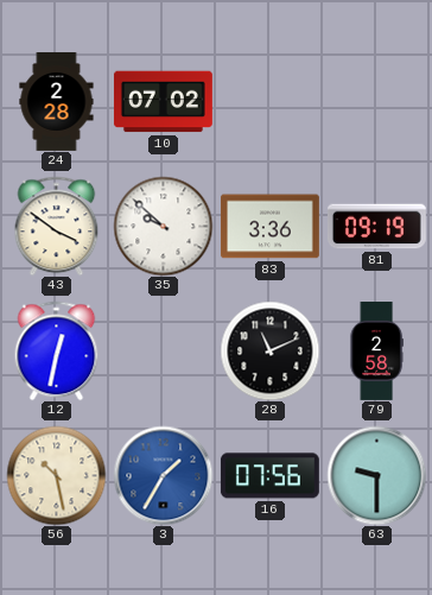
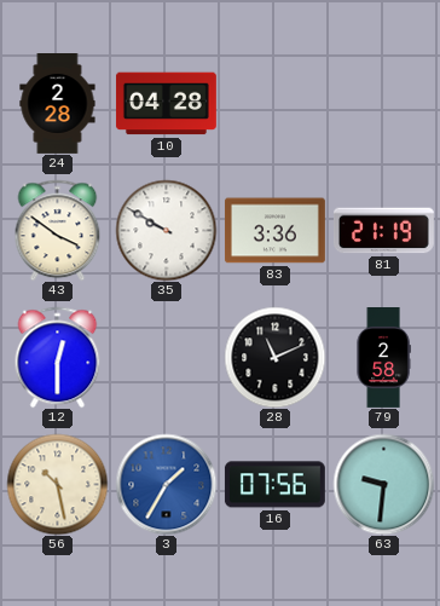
10: 07:02 -> 04:28
35: 9:52 -> 9:50
81: 09:19 -> 21:19
12: 12:32 -> 12:30
63: 9:30 -> 9:31
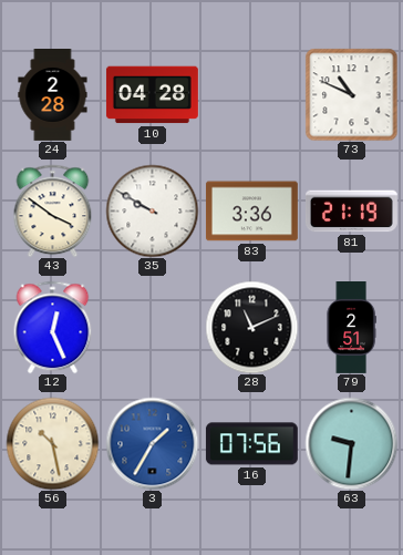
73: none -> 10:49
12: 12:30 -> 12:26
79: 2:58 -> 2:51
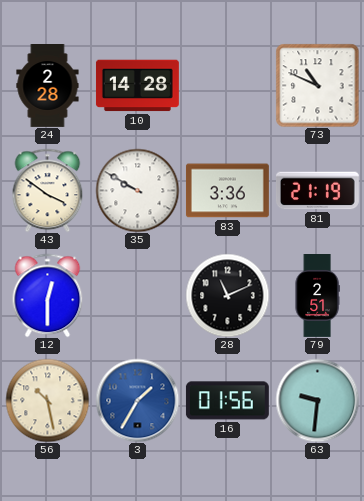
10: 04:28 -> 14:28
12: 12:26 -> 12:30
16: 07:56 -> 01:56
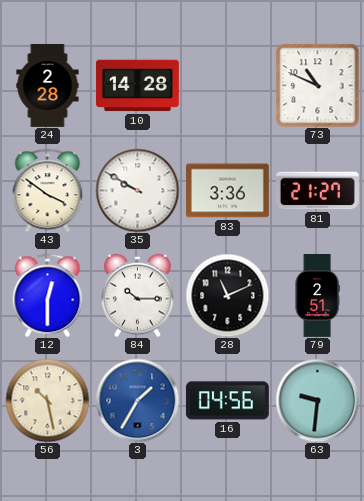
81: 21:19 -> 21:27
84: none -> 10:15
16: 01:56 -> 04:56
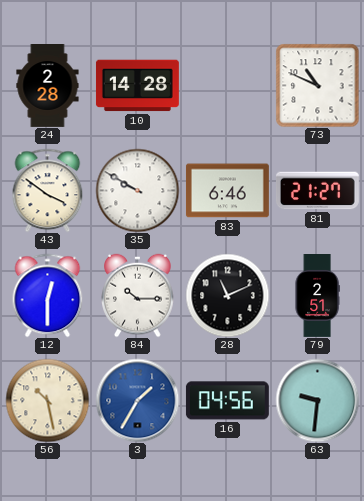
83: 3:36 -> 6:46
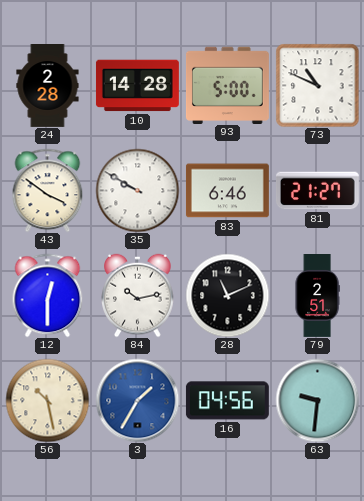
93: none -> 5:00
84: 10:15 -> 10:13
